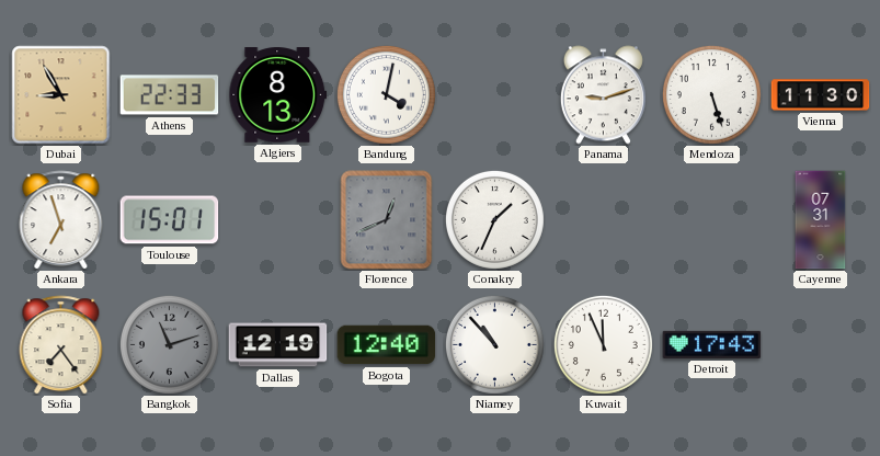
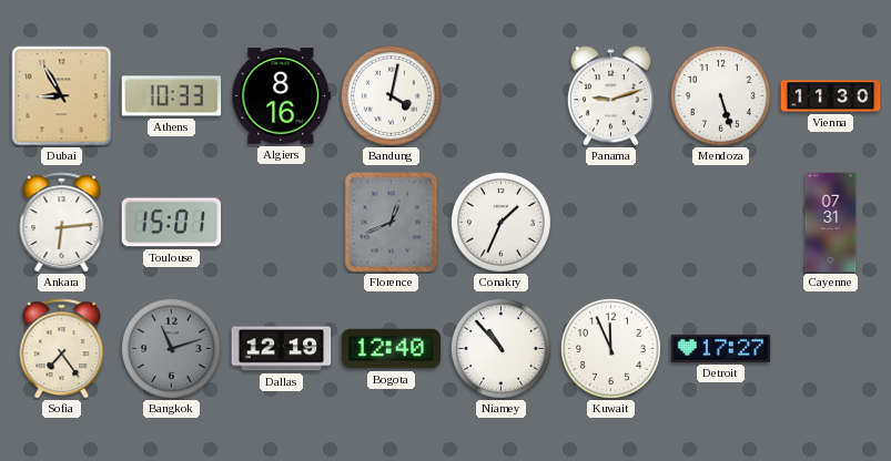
Athens: 22:33 -> 10:33
Algiers: 8:13 -> 8:16
Ankara: 6:57 -> 6:14
Detroit: 17:43 -> 17:27
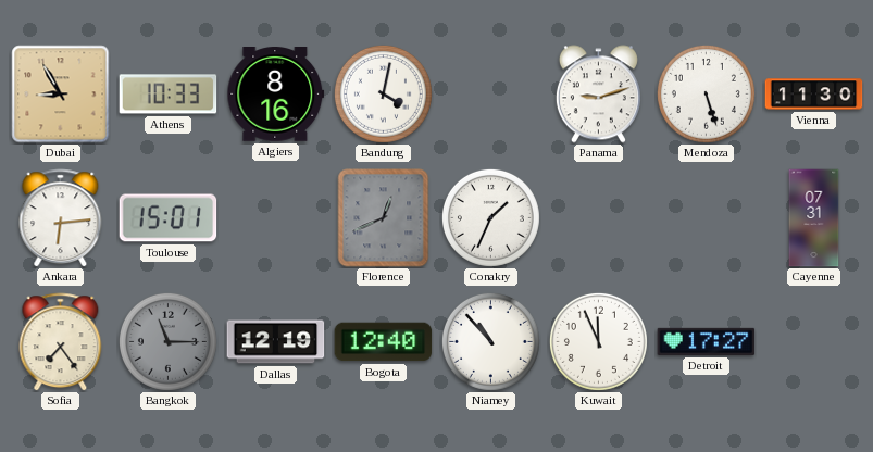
Bangkok: 11:12 -> 11:15
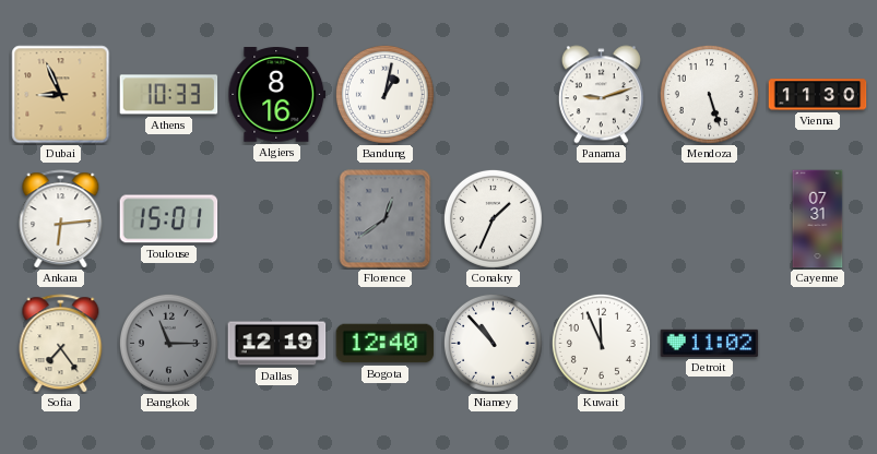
Dubai: 8:55 -> 8:56
Bandung: 4:02 -> 1:02
Florence: 12:41 -> 12:39
Detroit: 17:27 -> 11:02
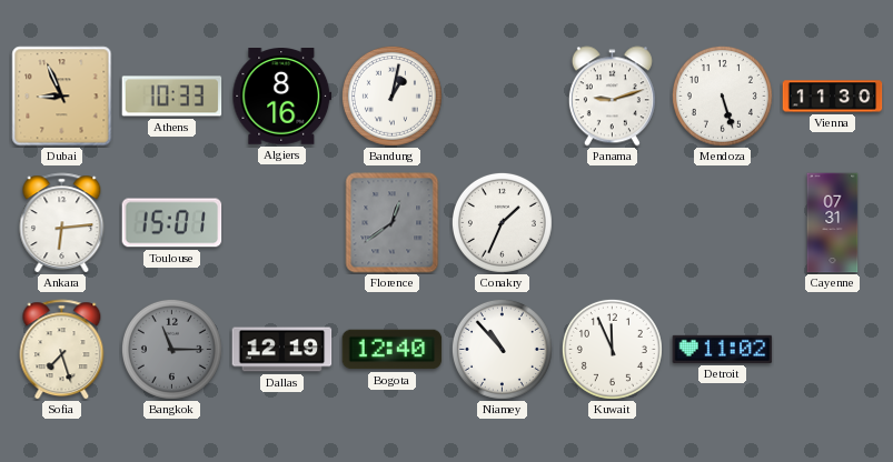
Sofia: 7:24 -> 7:27
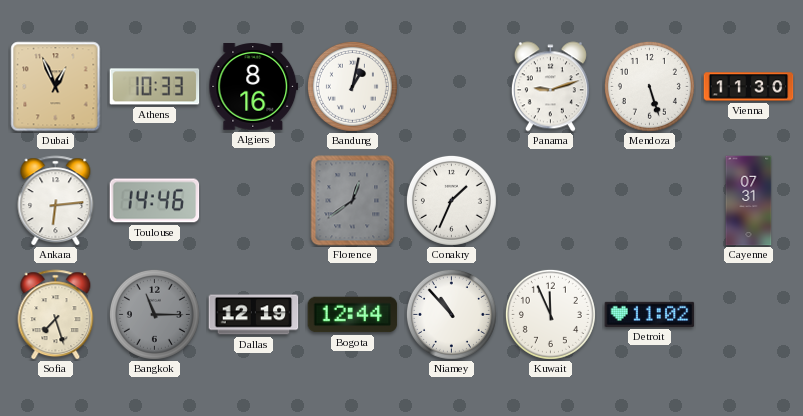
Dubai: 8:56 -> 12:56
Toulouse: 15:01 -> 14:46
Bogota: 12:40 -> 12:44
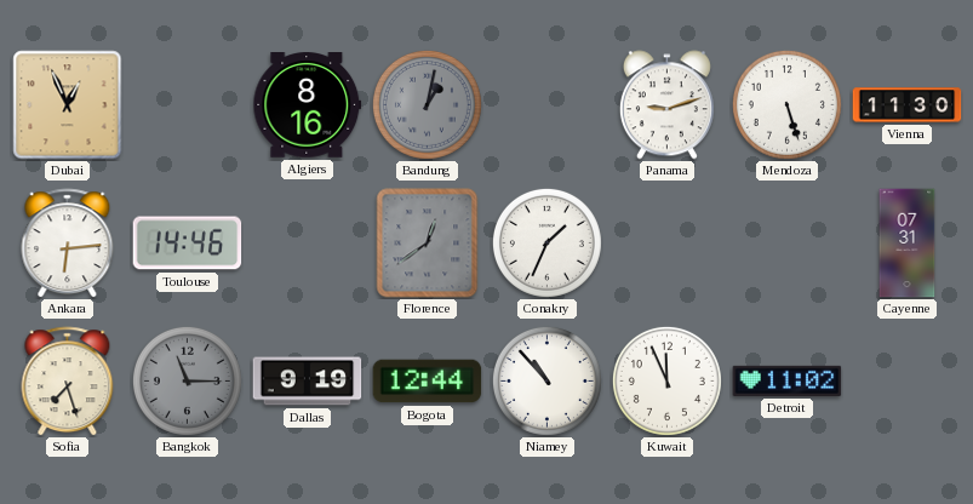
Athens: 10:33 -> none
Bandung dial: white -> grey
Dallas: 12:19 -> 9:19
